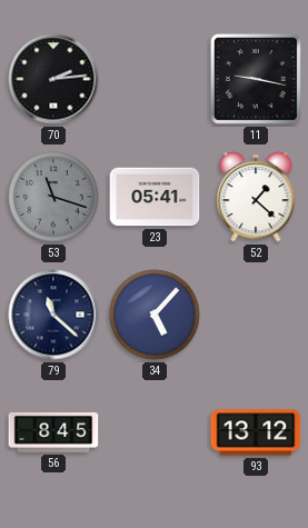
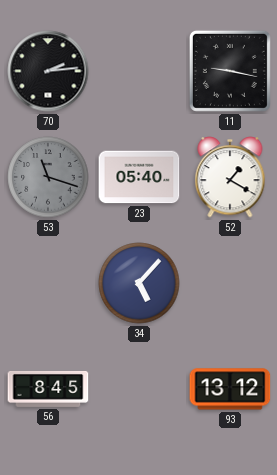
23: 05:41 -> 05:40
52: 1:22 -> 1:20
79: 11:22 -> none
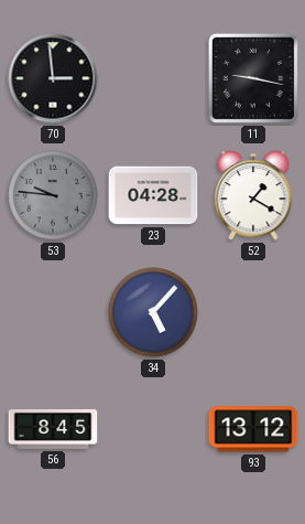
70: 2:14 -> 2:59
53: 11:18 -> 9:46
23: 05:40 -> 04:28
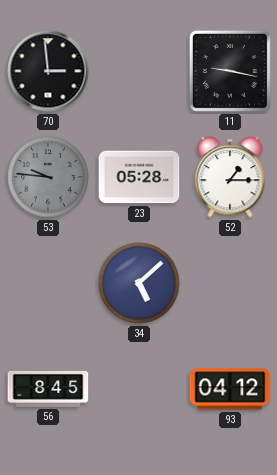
23: 04:28 -> 05:28
52: 1:20 -> 1:15
34: 5:07 -> 5:08
93: 13:12 -> 04:12
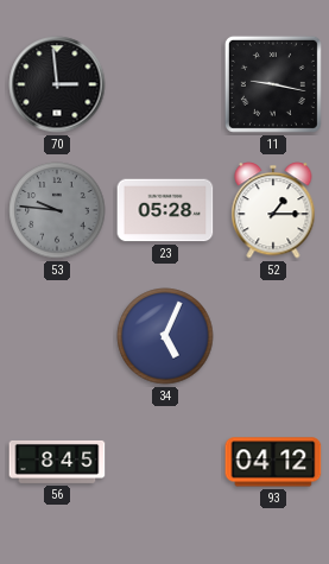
34: 5:08 -> 5:04
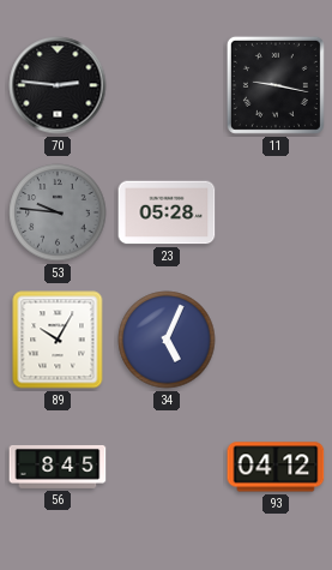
70: 2:59 -> 2:46
52: 1:15 -> none
89: none -> 10:05
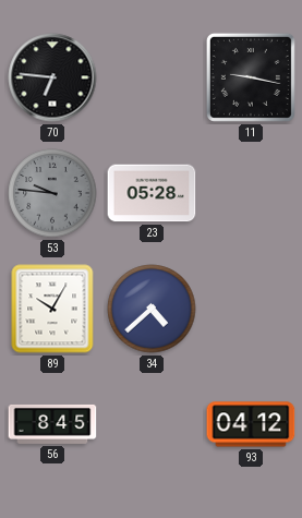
70: 2:46 -> 6:46
34: 5:04 -> 4:38
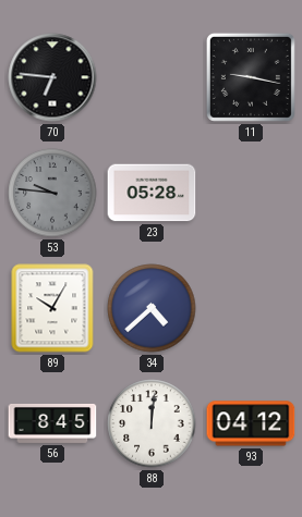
88: none -> 12:01
